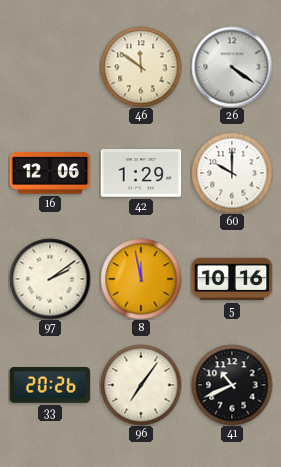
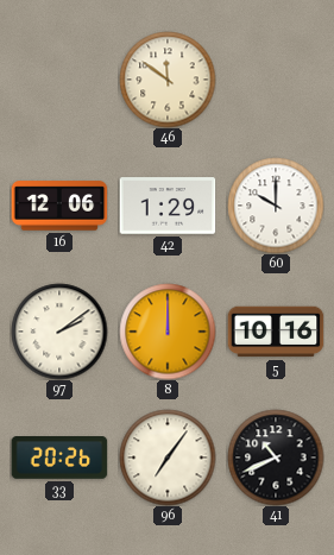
26: 4:21 -> none
8: 11:58 -> 12:00
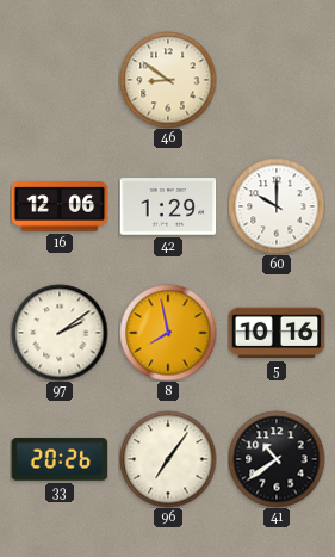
46: 11:51 -> 8:51
8: 12:00 -> 7:58
41: 10:41 -> 10:39
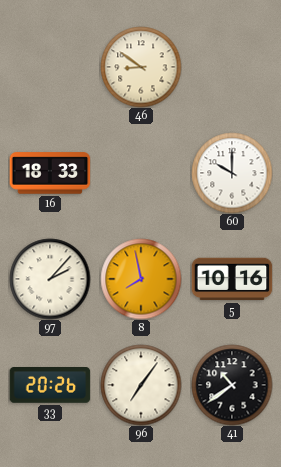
16: 12:06 -> 18:33
42: 1:29 -> none
97: 2:09 -> 2:07
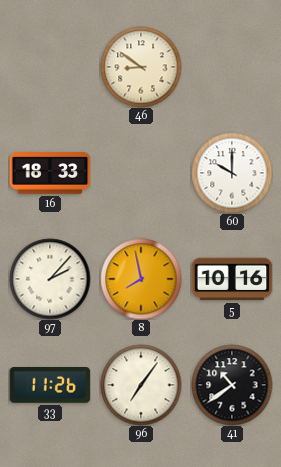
33: 20:26 -> 11:26
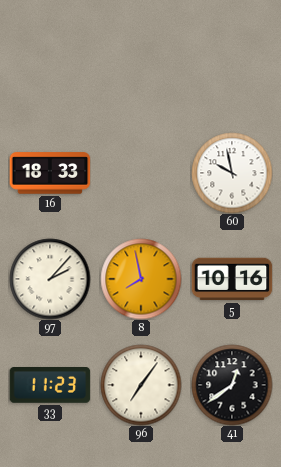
46: 8:51 -> none
60: 10:00 -> 9:58
33: 11:26 -> 11:23
41: 10:39 -> 12:39
